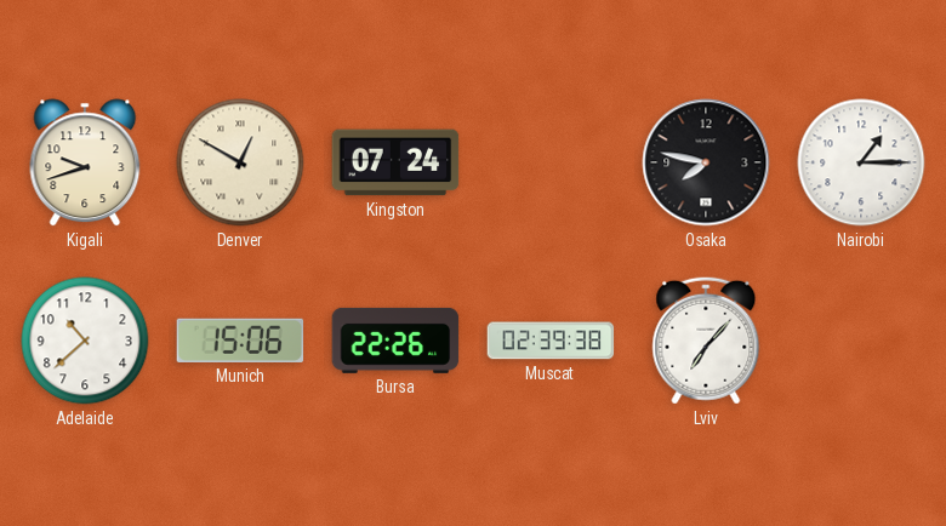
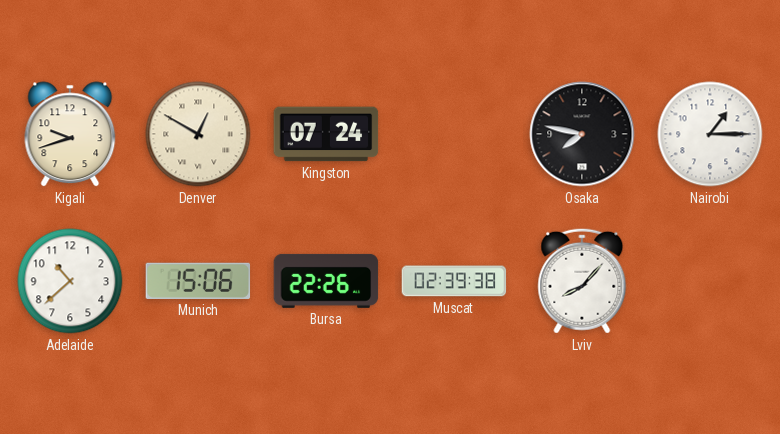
Lviv: 7:07 -> 8:07
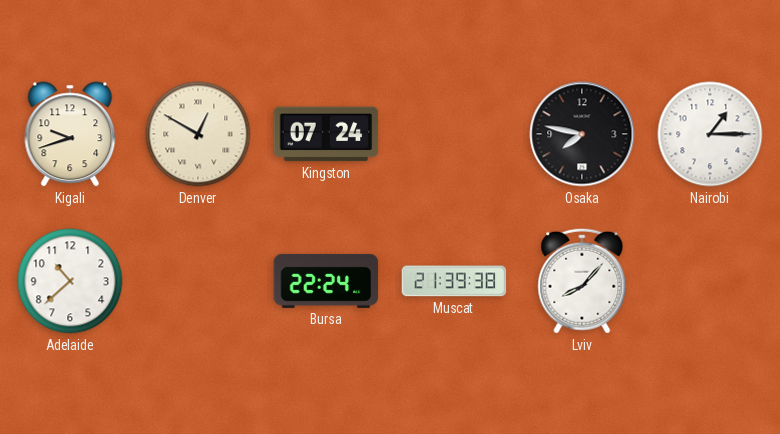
Munich: 15:06 -> none
Bursa: 22:26 -> 22:24
Muscat: 02:39 -> 21:39
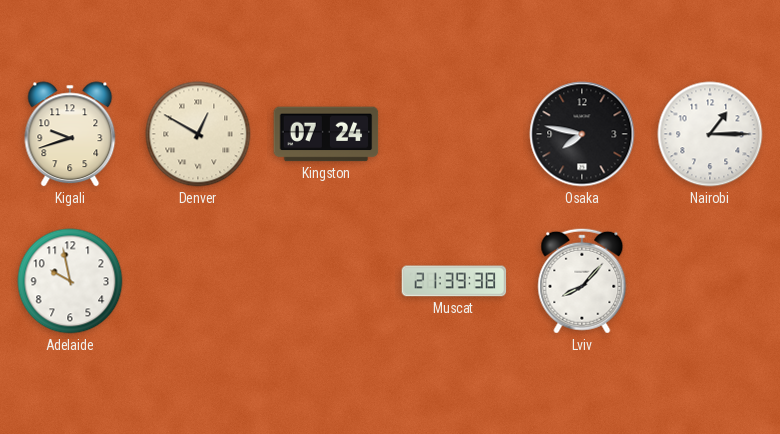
Adelaide: 10:38 -> 9:58
Bursa: 22:24 -> none
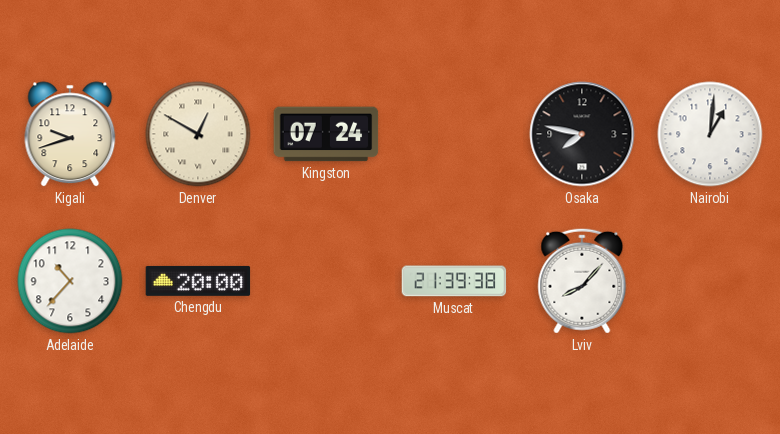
Nairobi: 1:15 -> 1:01
Adelaide: 9:58 -> 10:37
Chengdu: none -> 20:00
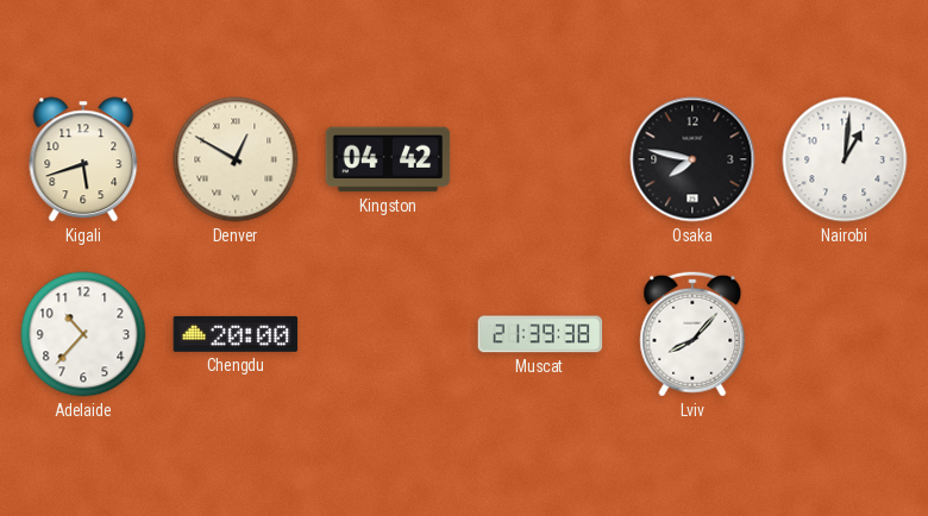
Kigali: 9:42 -> 5:42
Kingston: 07:24 -> 04:42
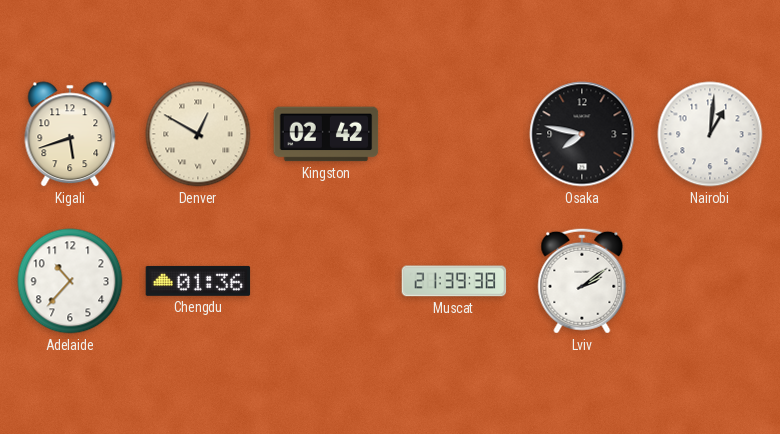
Kingston: 04:42 -> 02:42
Chengdu: 20:00 -> 01:36
Lviv: 8:07 -> 2:09
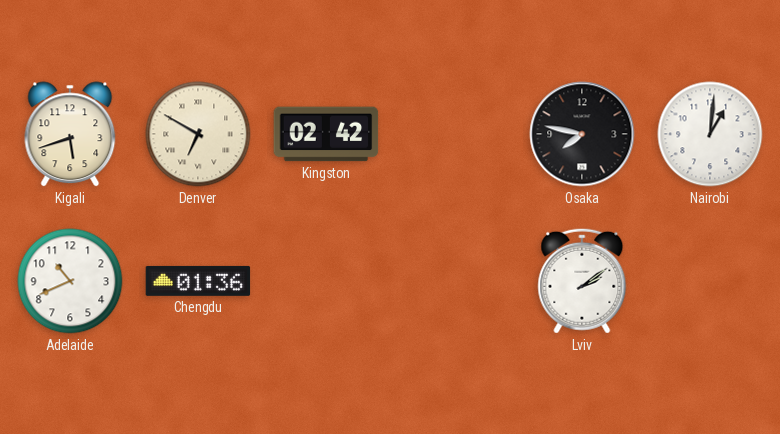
Denver: 12:50 -> 6:50
Adelaide: 10:37 -> 10:41
Muscat: 21:39 -> none
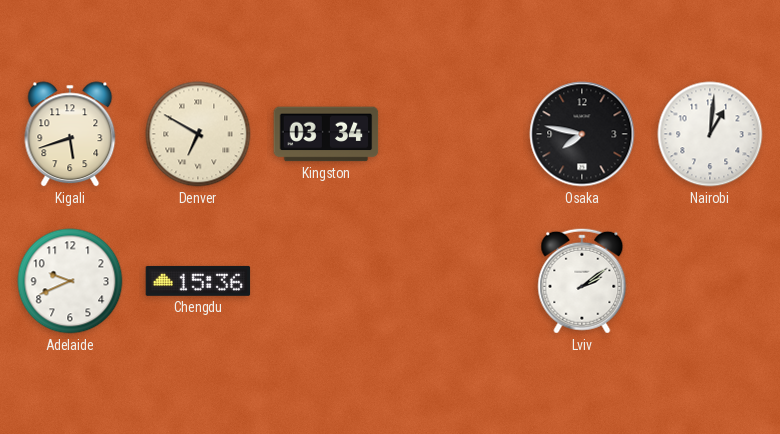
Kingston: 02:42 -> 03:34
Adelaide: 10:41 -> 9:41
Chengdu: 01:36 -> 15:36
